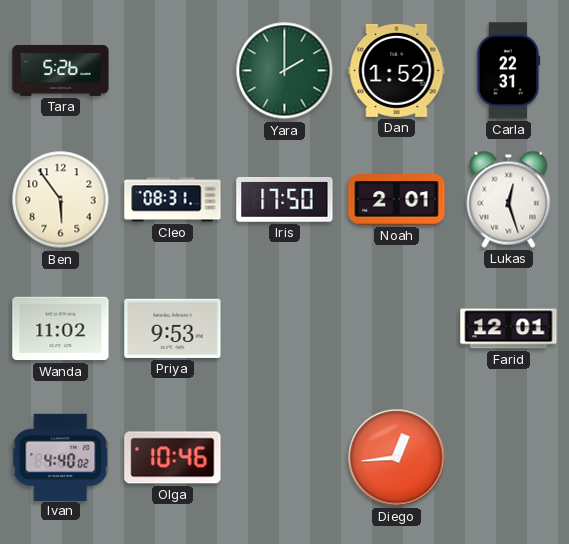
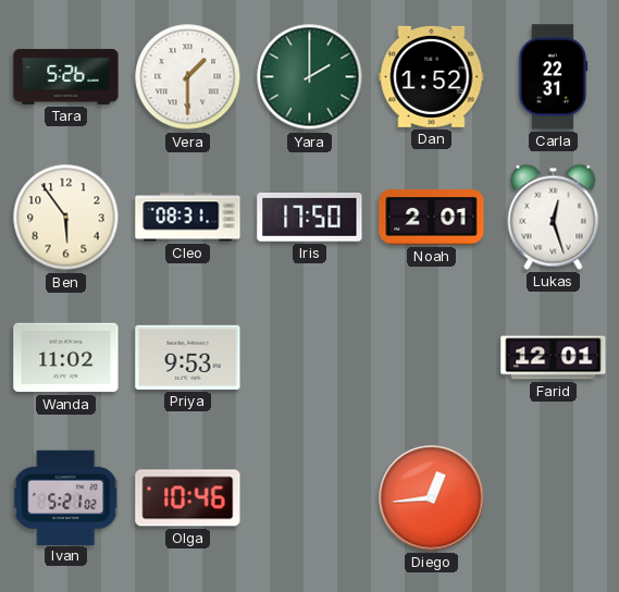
Vera: none -> 1:30
Ivan: 4:40 -> 5:21
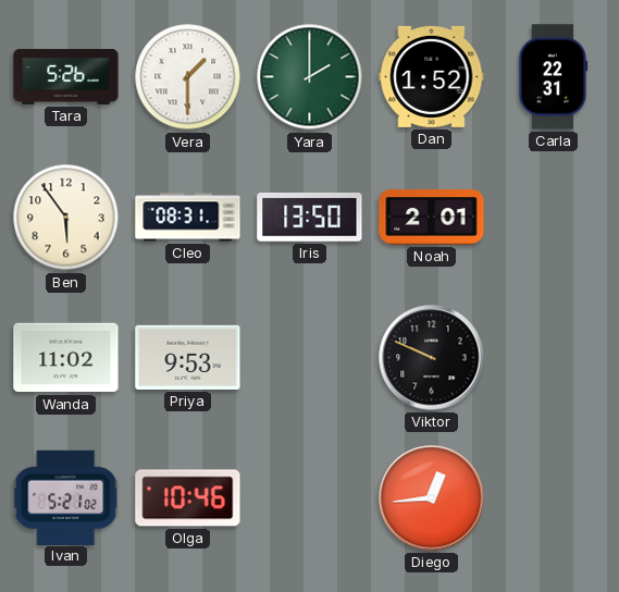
Iris: 17:50 -> 13:50
Lukas: 12:27 -> none
Viktor: none -> 9:49
Farid: 12:01 -> none
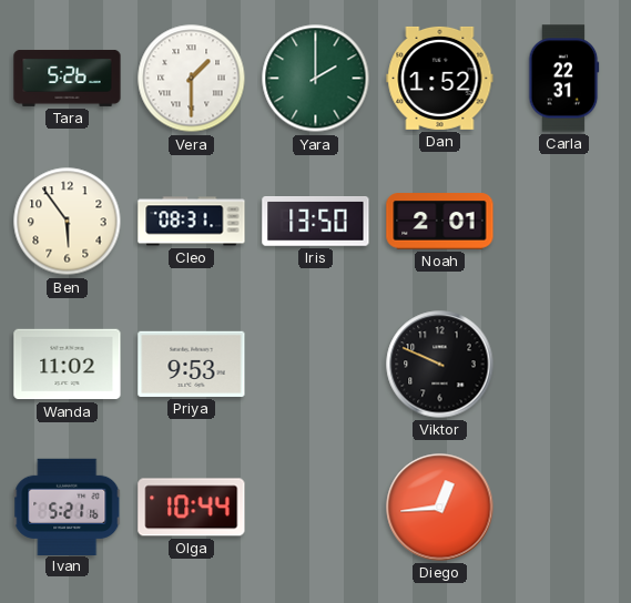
Ivan: 5:21:02 -> 5:21:16
Olga: 10:46 -> 10:44
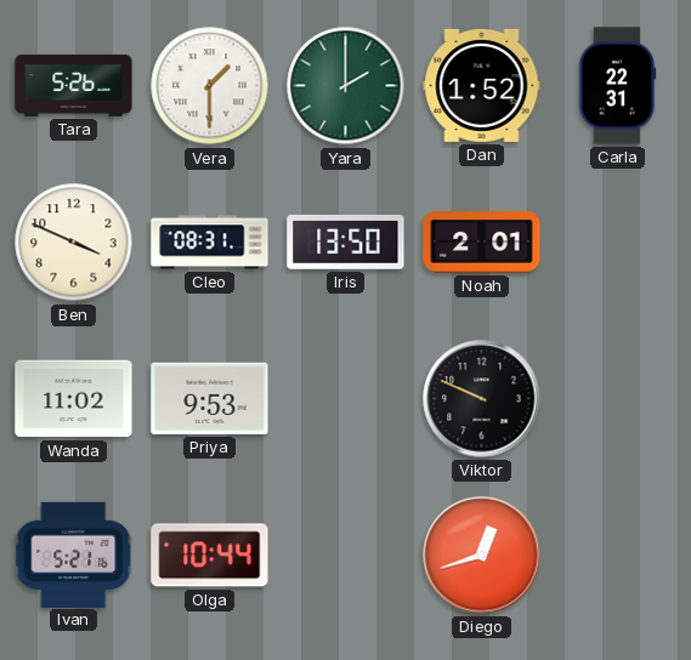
Ben: 5:54 -> 3:49
Diego: 12:44 -> 12:42
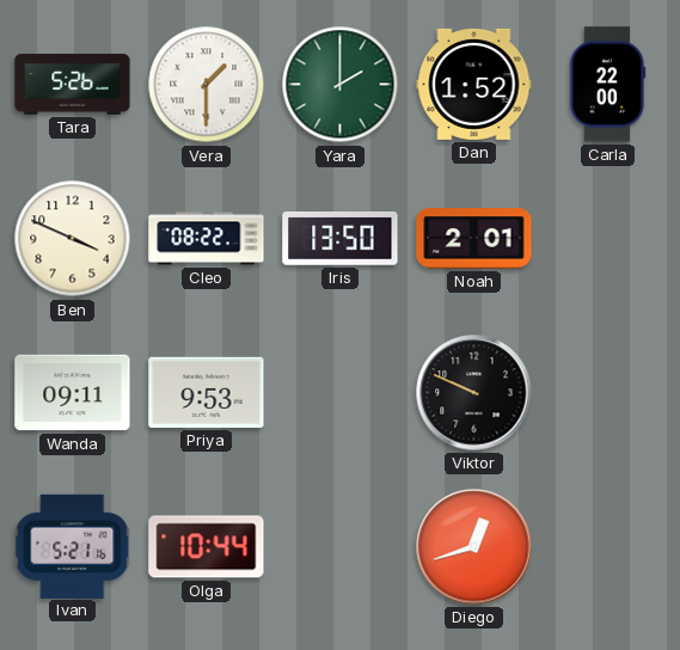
Carla: 22:31 -> 22:00
Cleo: 08:31 -> 08:22
Wanda: 11:02 -> 09:11
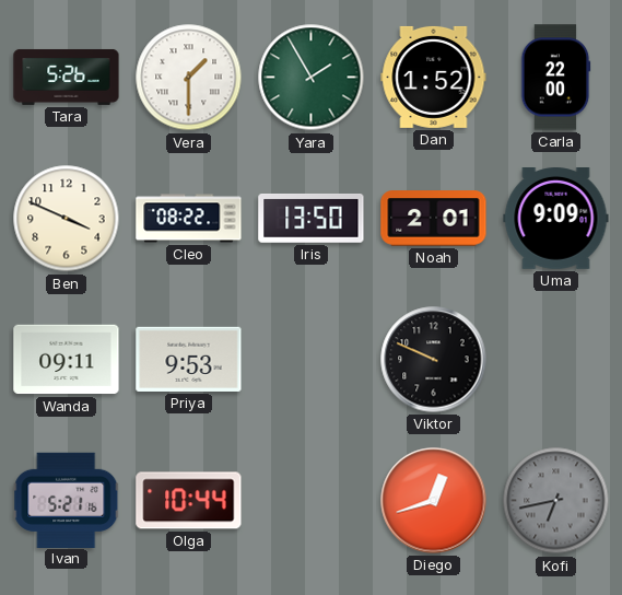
Yara: 2:00 -> 1:55
Uma: none -> 9:09
Kofi: none -> 6:43
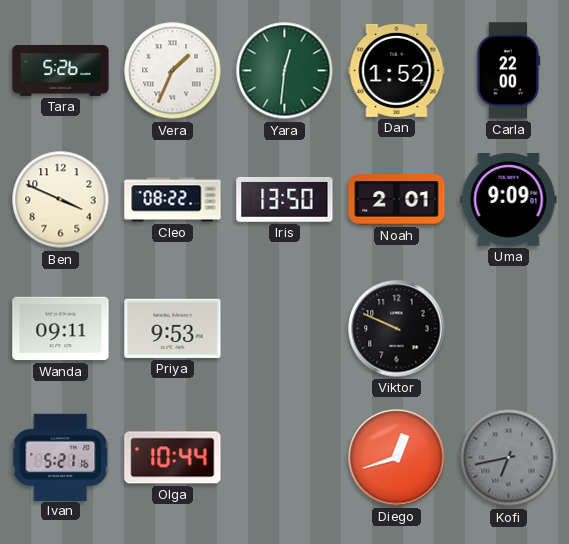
Vera: 1:30 -> 1:34
Yara: 1:55 -> 12:31
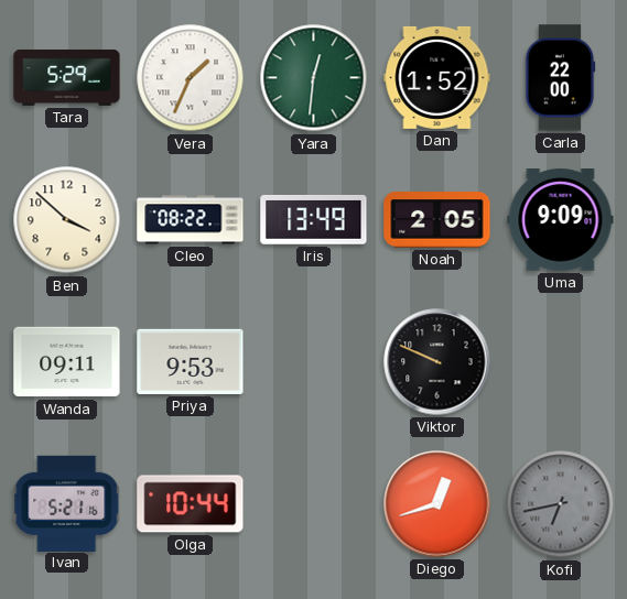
Tara: 5:26 -> 5:29
Ben: 3:49 -> 3:52
Iris: 13:50 -> 13:49
Noah: 2:01 -> 2:05
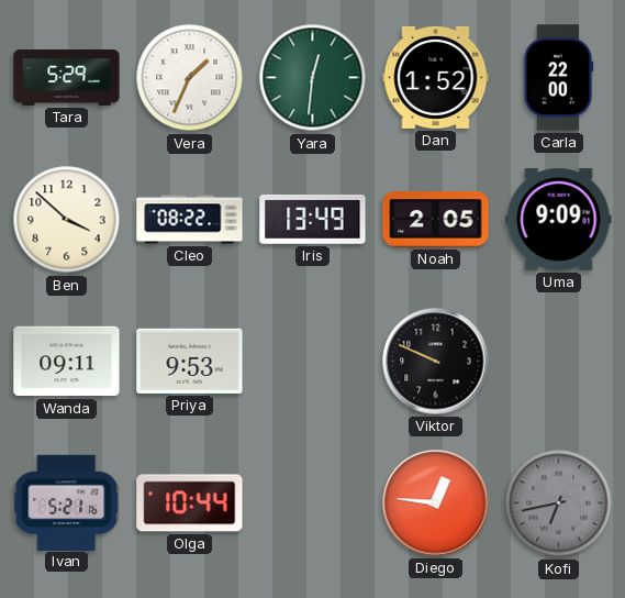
Diego: 12:42 -> 12:46
